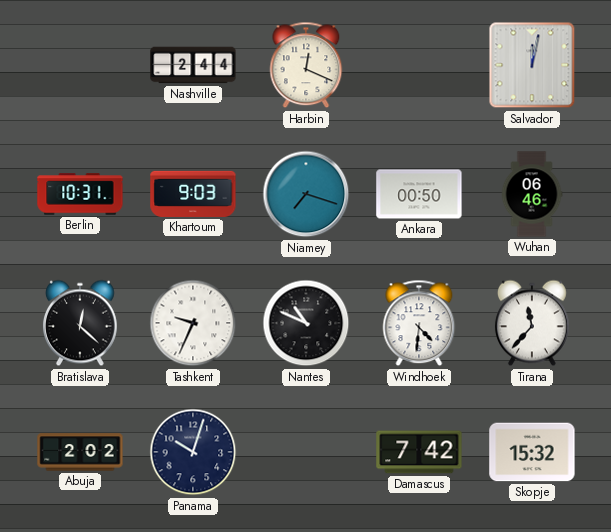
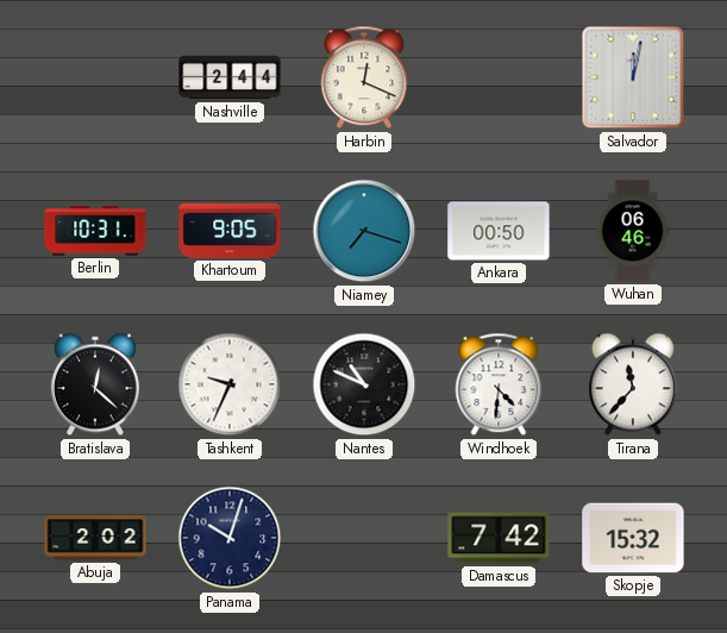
Khartoum: 9:03 -> 9:05
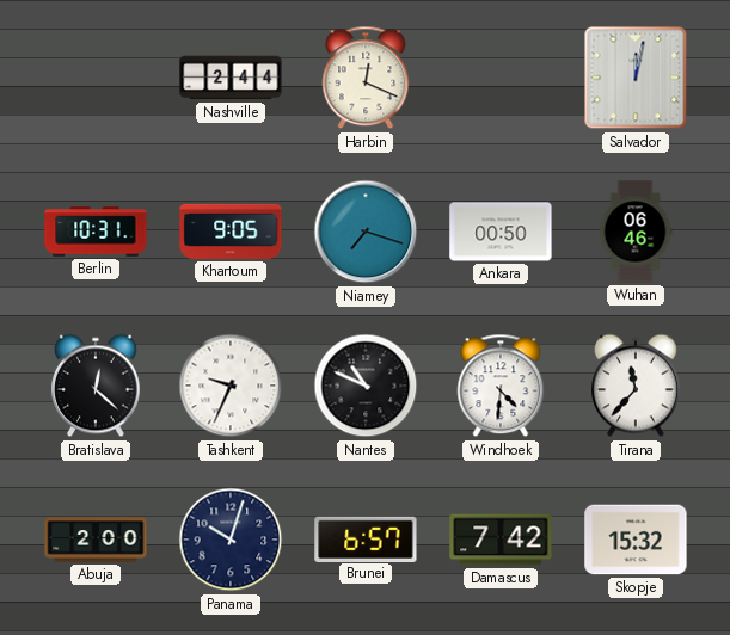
Abuja: 2:02 -> 2:00
Brunei: none -> 6:57
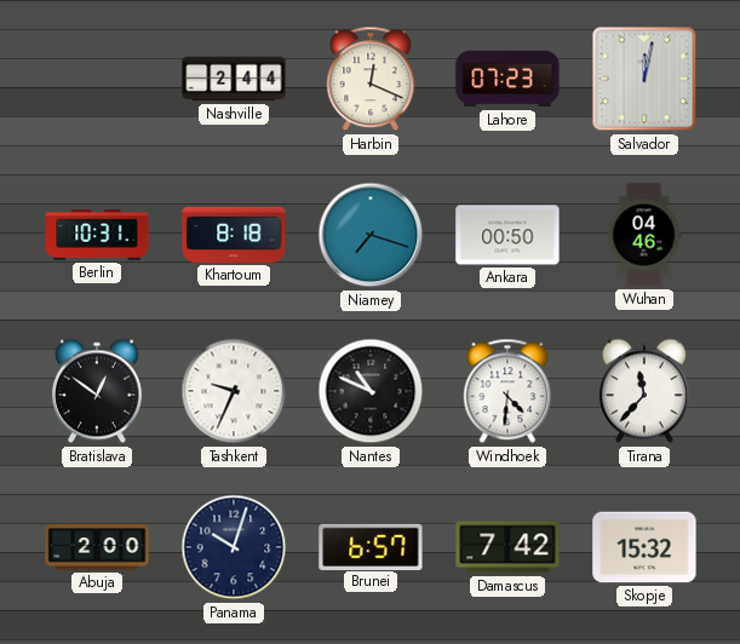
Lahore: none -> 07:23
Khartoum: 9:05 -> 8:18
Wuhan: 06:46 -> 04:46
Bratislava: 12:22 -> 12:51
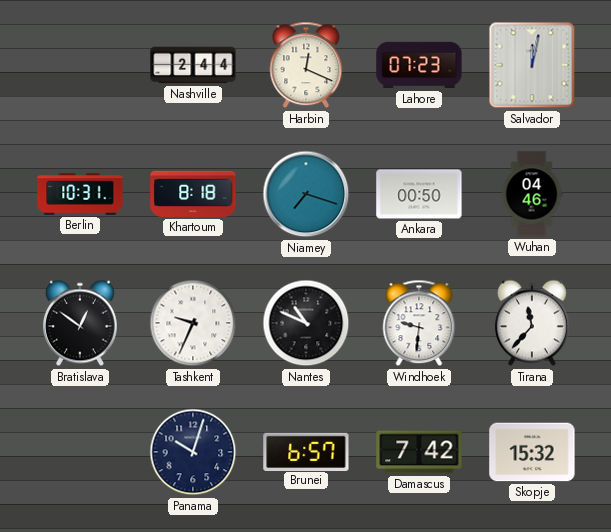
Windhoek: 4:31 -> 9:31
Abuja: 2:00 -> none
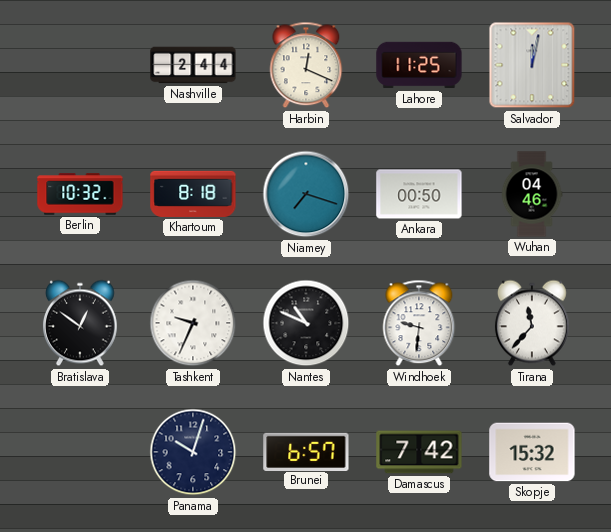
Lahore: 07:23 -> 11:25
Berlin: 10:31 -> 10:32
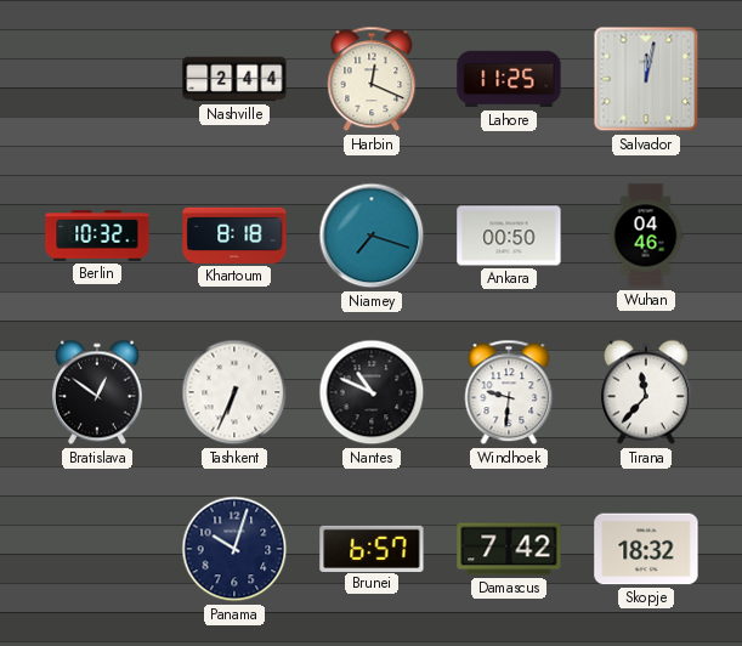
Tashkent: 9:34 -> 6:34
Skopje: 15:32 -> 18:32
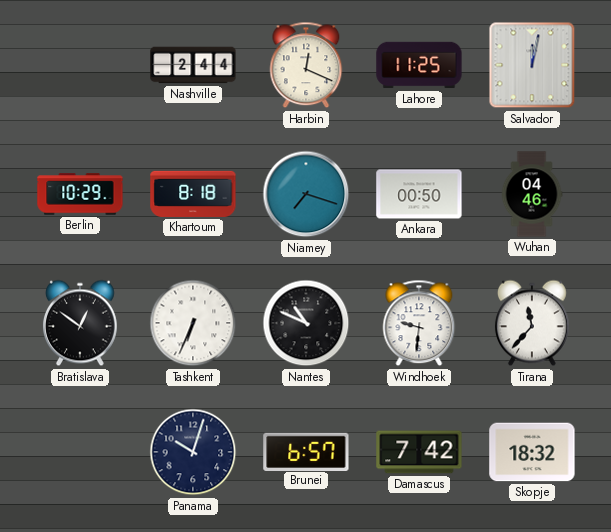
Berlin: 10:32 -> 10:29
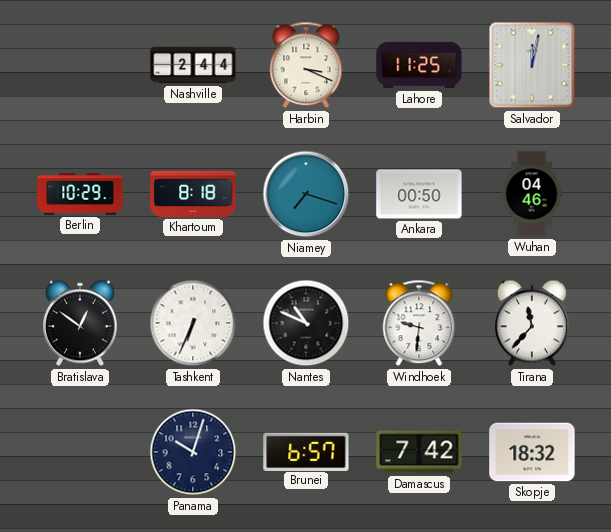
Harbin: 12:19 -> 3:19
